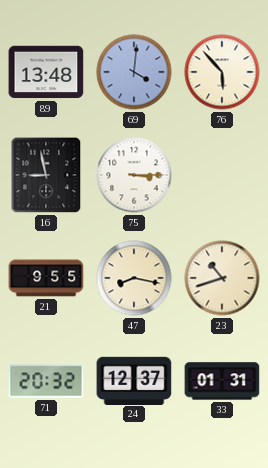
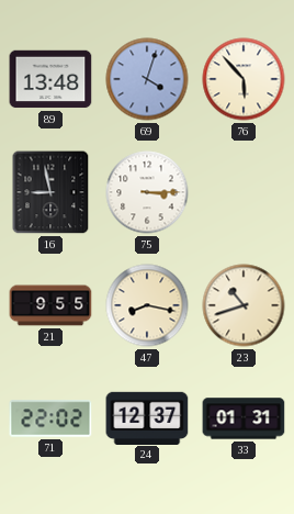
69: 4:01 -> 4:03
71: 20:32 -> 22:02
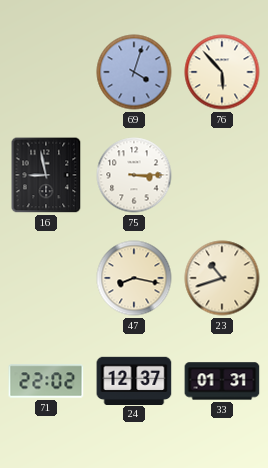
89: 13:48 -> none
21: 9:55 -> none
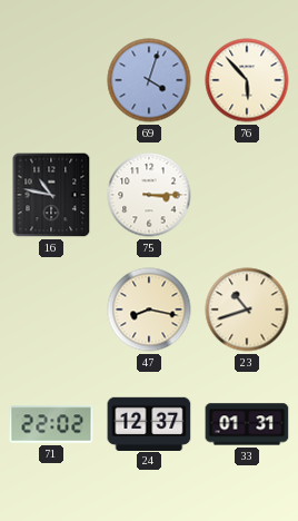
16: 8:58 -> 10:47
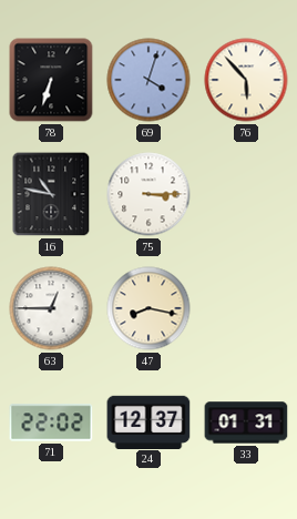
78: none -> 6:33
63: none -> 12:45
23: 10:42 -> none
